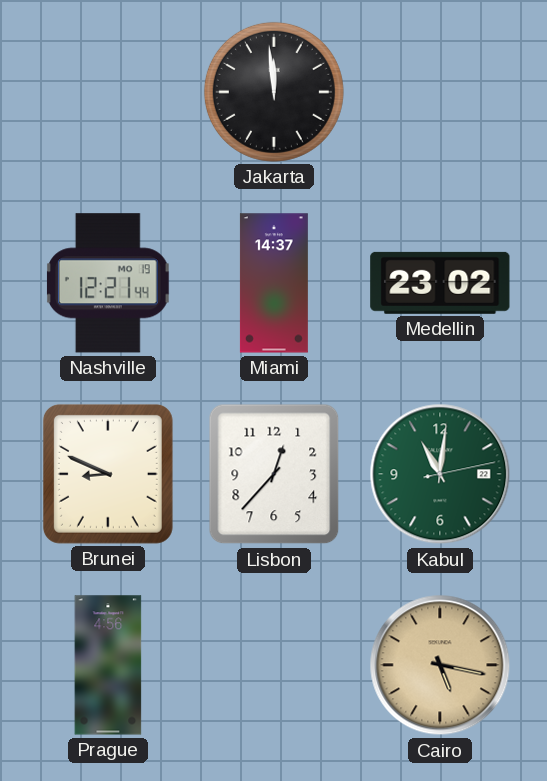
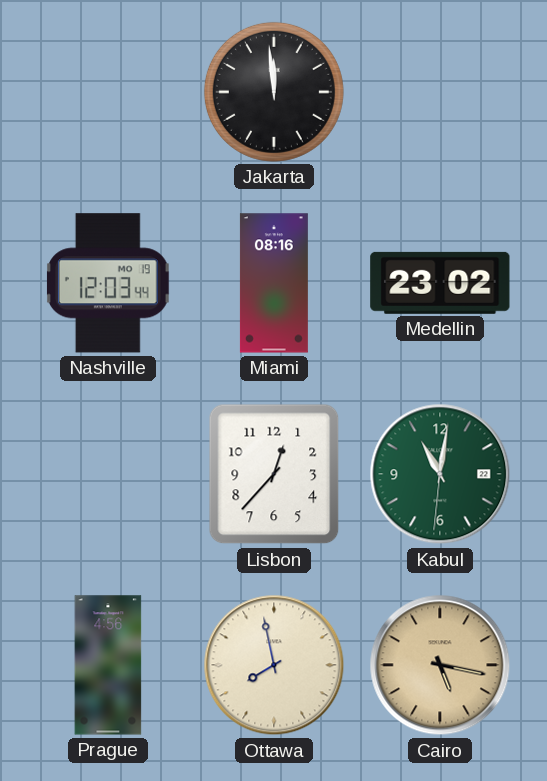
Nashville: 12:21 -> 12:03
Miami: 14:37 -> 08:16
Brunei: 8:49 -> none
Kabul: 11:01:13 -> 11:01:31
Ottawa: none -> 7:58
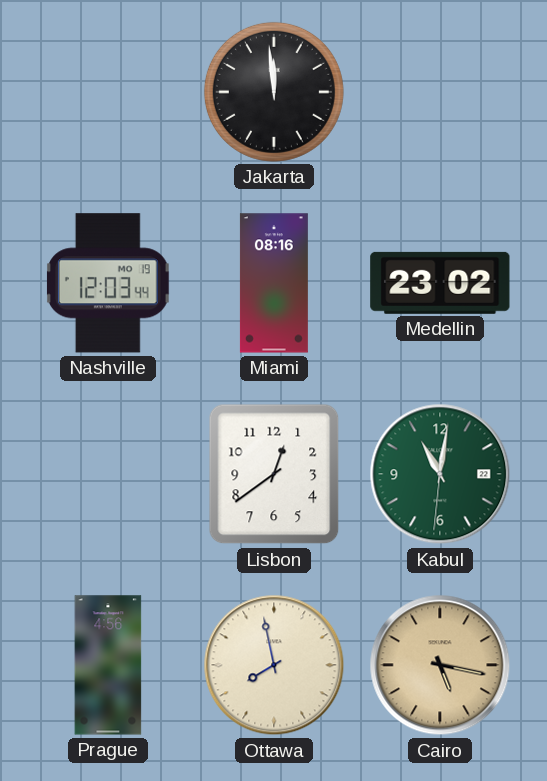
Lisbon: 12:37 -> 12:39
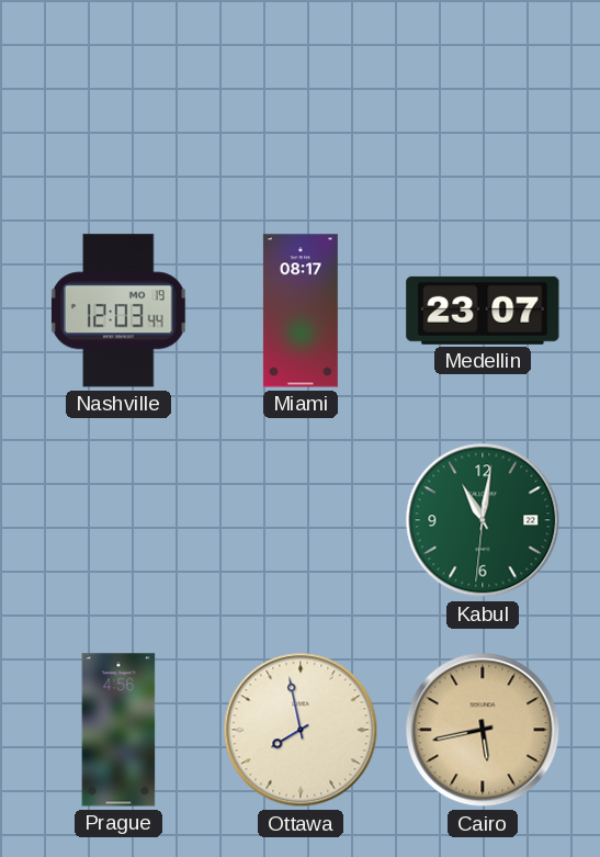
Jakarta: 11:59 -> none
Miami: 08:16 -> 08:17
Medellin: 23:02 -> 23:07
Lisbon: 12:39 -> none
Cairo: 5:17 -> 5:43
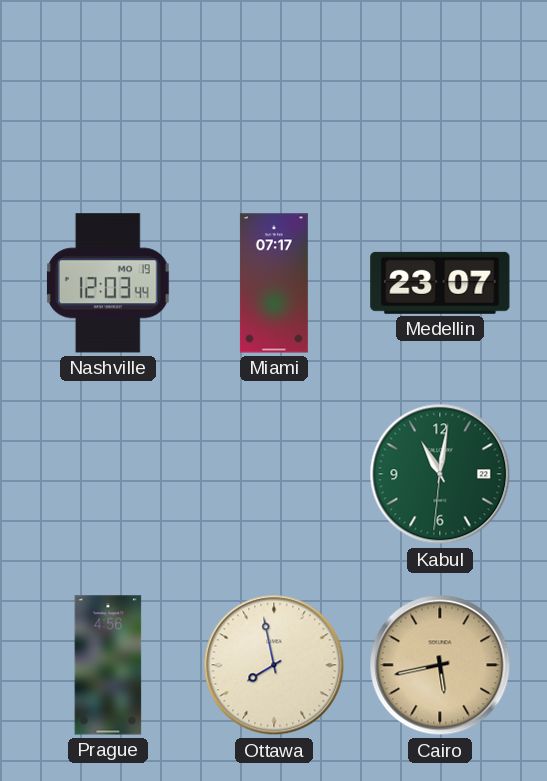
Miami: 08:17 -> 07:17
